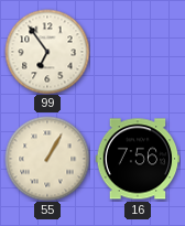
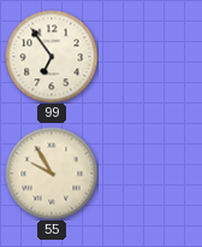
55: 1:05 -> 9:55
16: 7:56 -> none
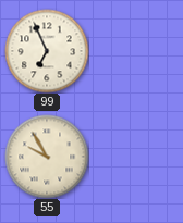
99: 6:54 -> 6:56
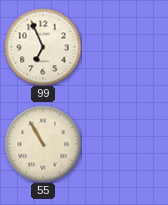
55: 9:55 -> 10:55
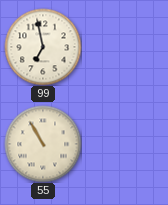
99: 6:56 -> 6:58
